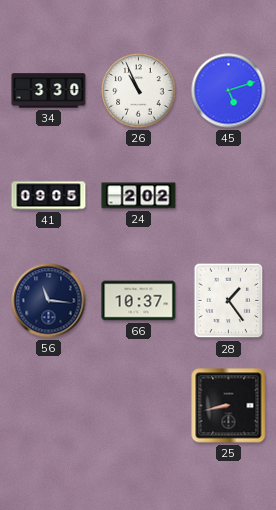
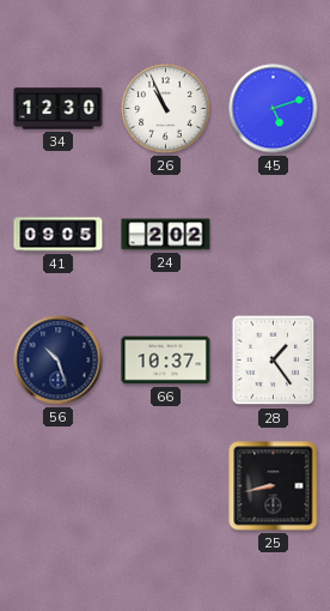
34: 3:30 -> 12:30
56: 11:16 -> 10:27
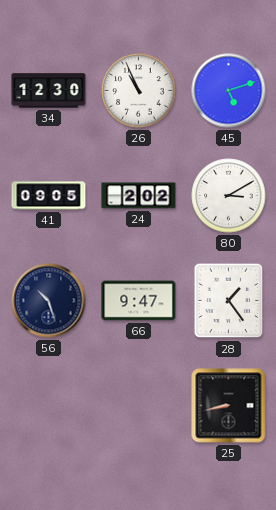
80: none -> 3:10
66: 10:37 -> 9:47
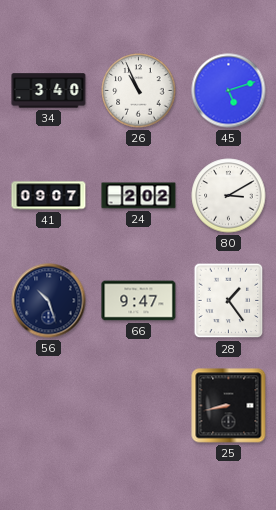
34: 12:30 -> 3:40
41: 09:05 -> 09:07
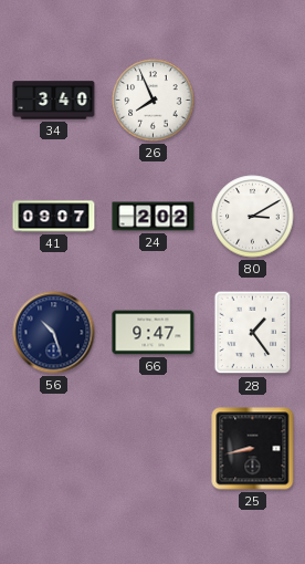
26: 10:56 -> 7:56
45: 5:12 -> none
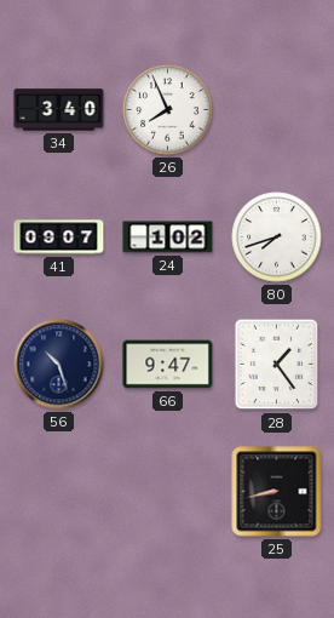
24: 2:02 -> 1:02
80: 3:10 -> 7:42
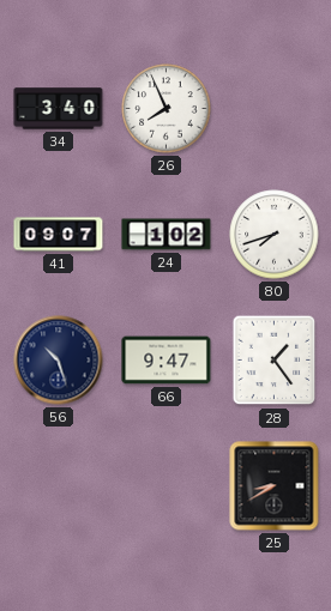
25: 8:43 -> 8:40
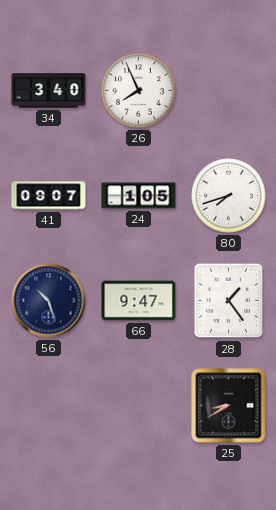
24: 1:02 -> 1:05
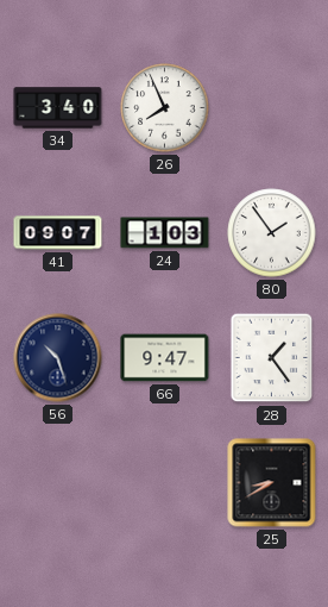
24: 1:05 -> 1:03
80: 7:42 -> 1:54
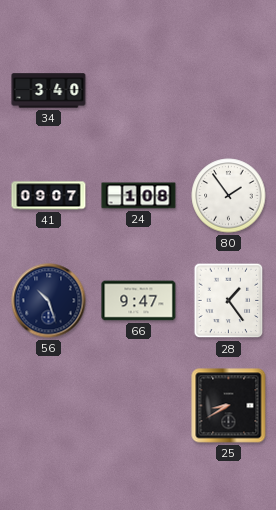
26: 7:56 -> none
24: 1:03 -> 1:08
